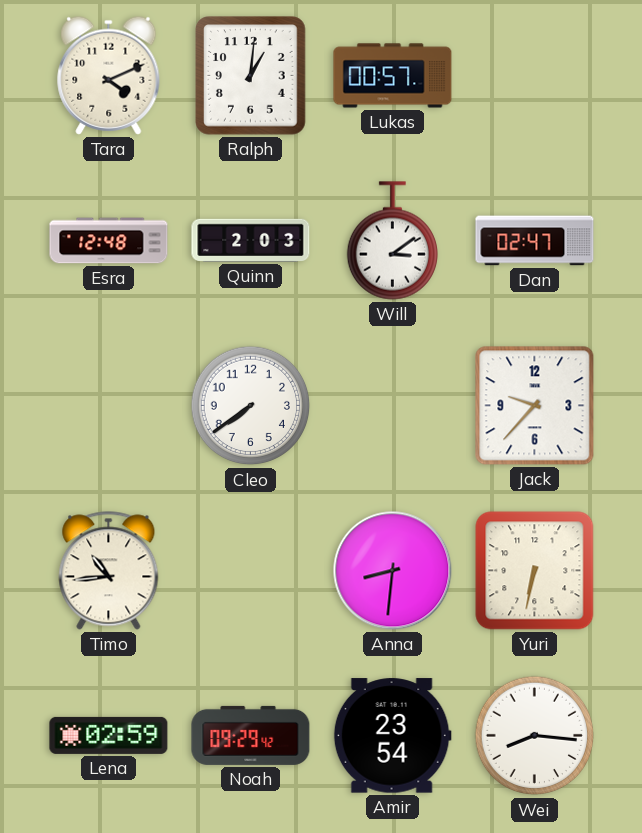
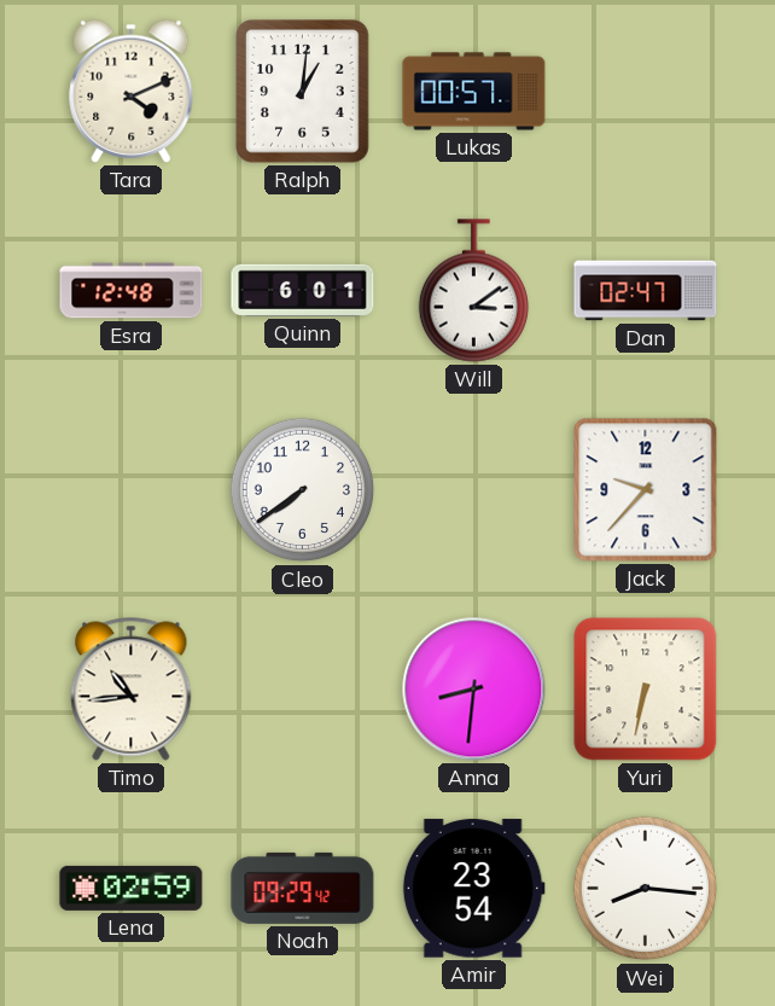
Quinn: 2:03 -> 6:01
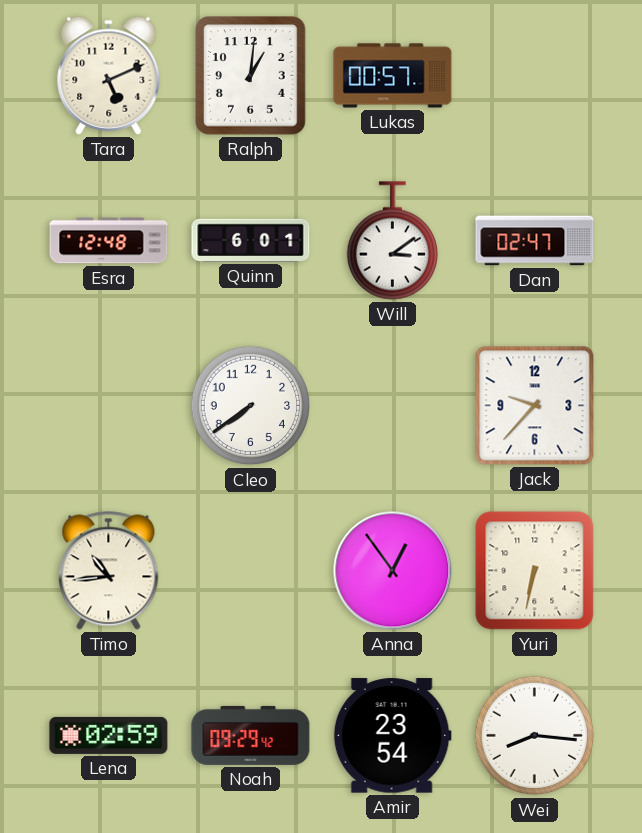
Tara: 4:11 -> 5:11
Anna: 8:31 -> 12:54
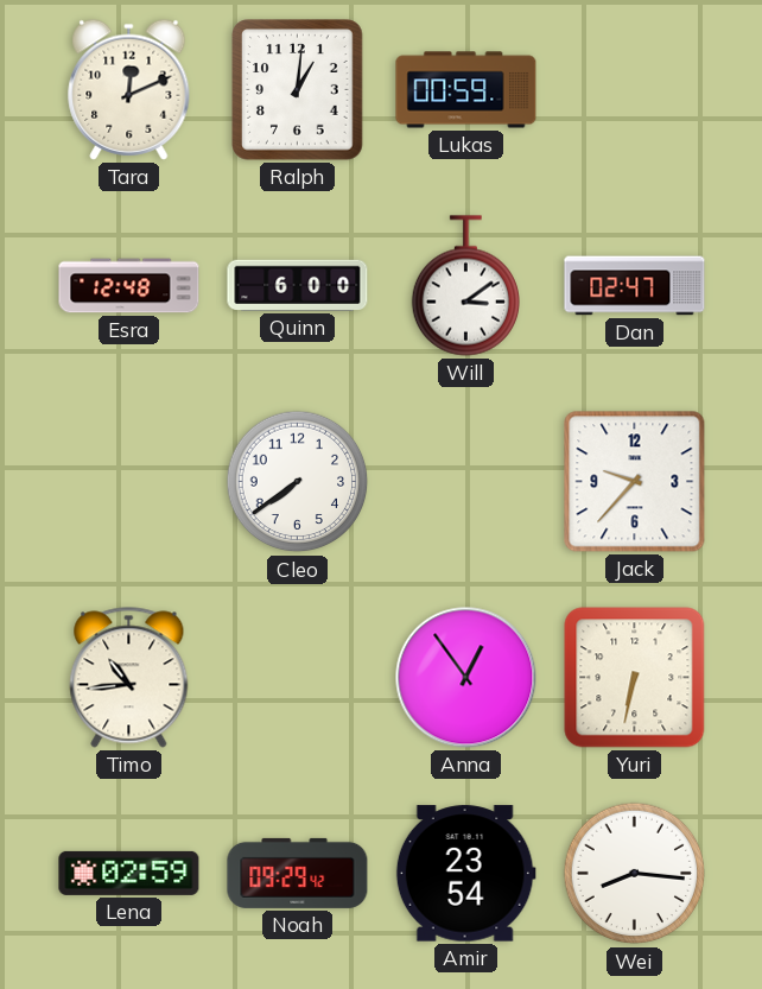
Tara: 5:11 -> 12:11
Lukas: 00:57 -> 00:59
Quinn: 6:01 -> 6:00
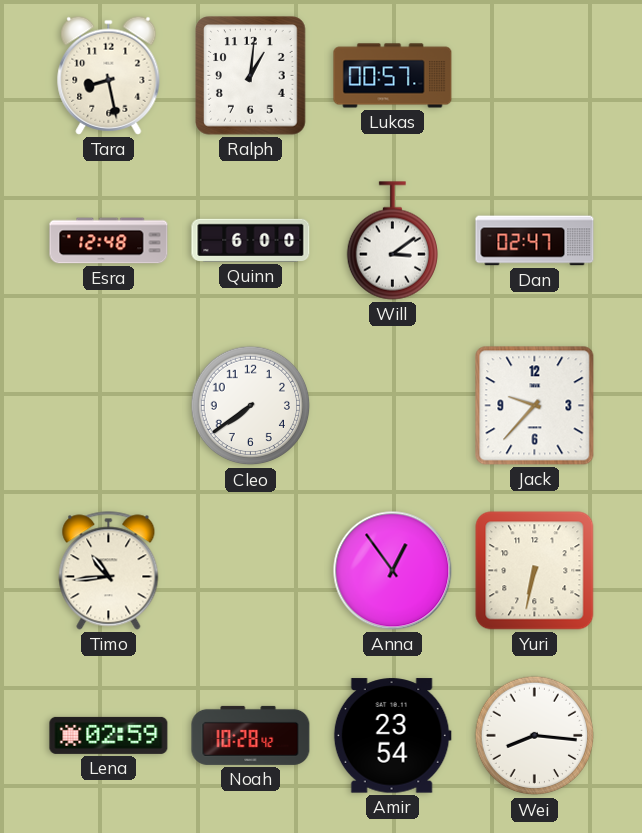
Tara: 12:11 -> 8:28
Lukas: 00:59 -> 00:57
Noah: 09:29 -> 10:28
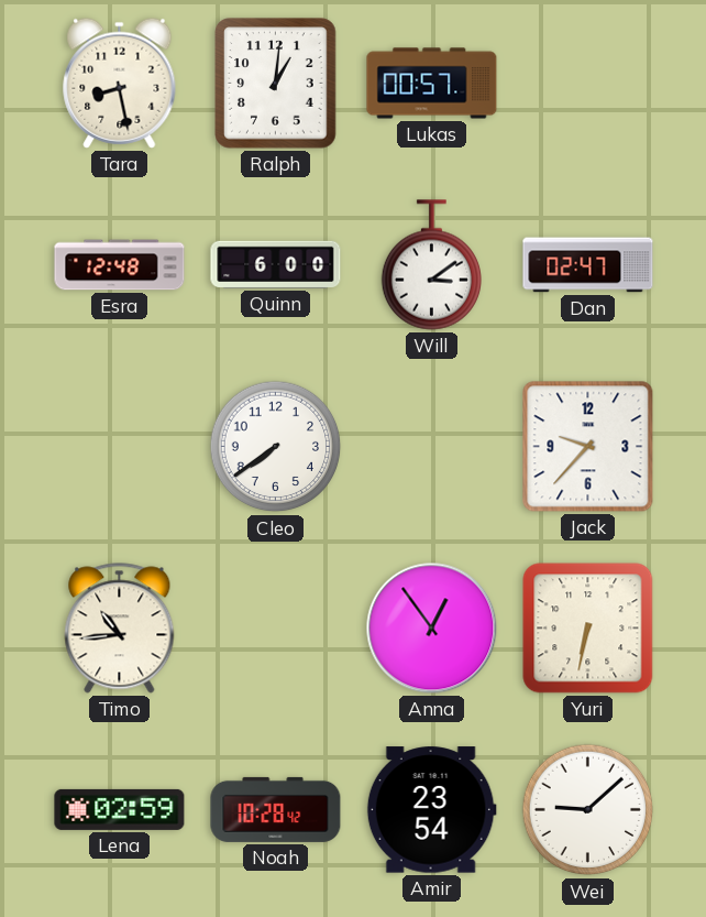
Wei: 8:16 -> 9:08
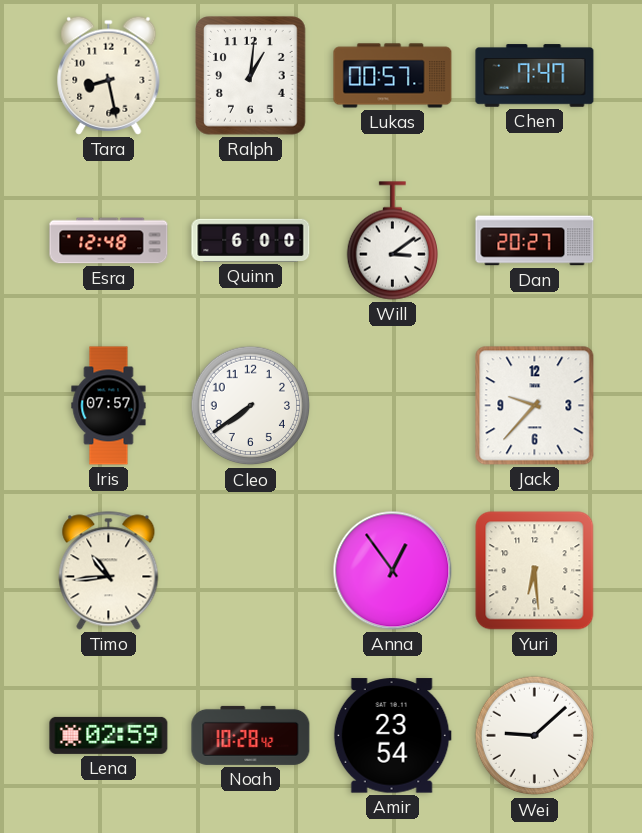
Chen: none -> 7:47
Dan: 02:47 -> 20:27
Iris: none -> 07:57
Yuri: 6:32 -> 6:29
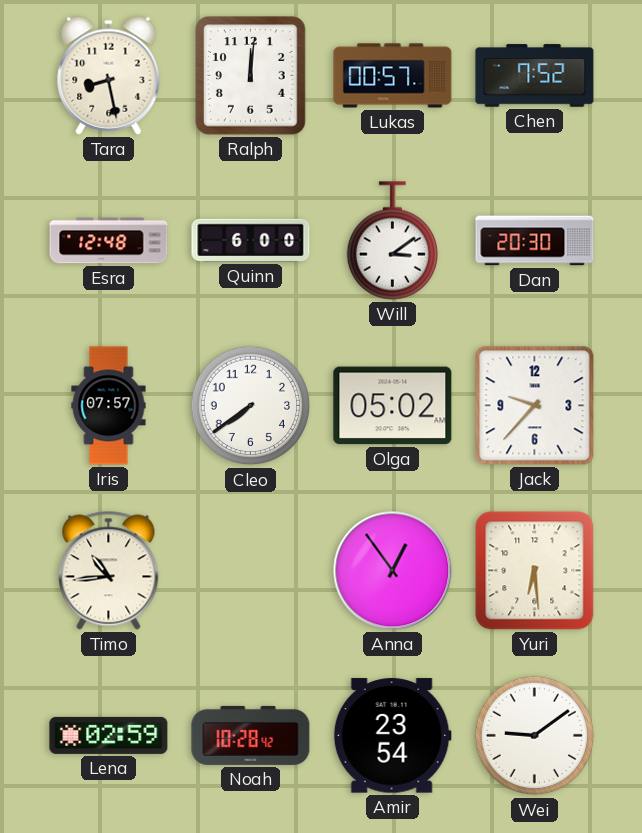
Ralph: 1:01 -> 12:01
Chen: 7:47 -> 7:52
Dan: 20:27 -> 20:30
Olga: none -> 05:02
Wei: 9:08 -> 9:09
